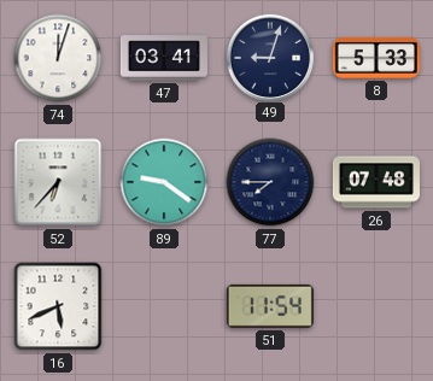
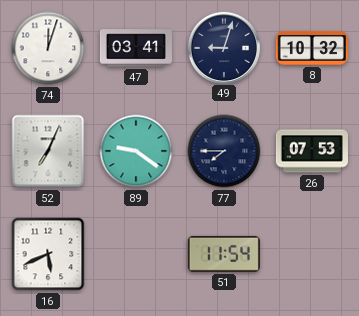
8: 5:33 -> 10:32
52: 6:37 -> 7:04
26: 07:48 -> 07:53
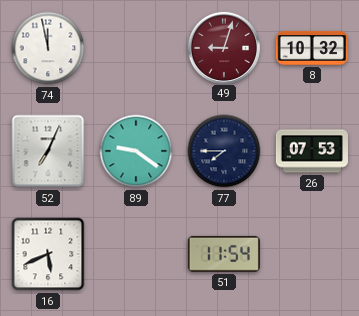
74: 12:03 -> 11:58
47: 03:41 -> none
49 dial: navy -> burgundy
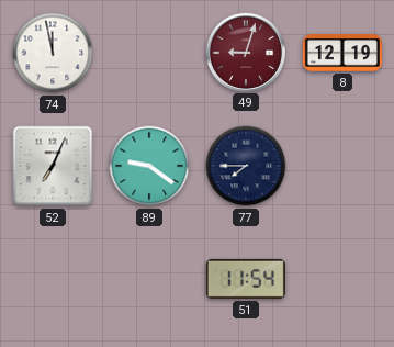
8: 10:32 -> 12:19
26: 07:53 -> none
16: 5:41 -> none
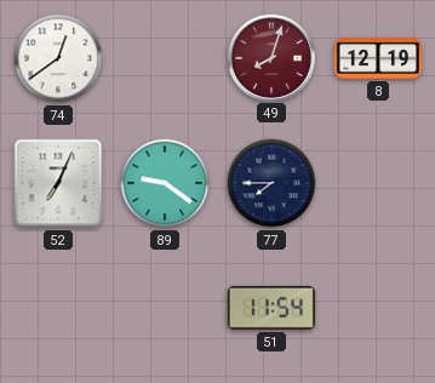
74: 11:58 -> 12:39
49: 9:03 -> 8:03
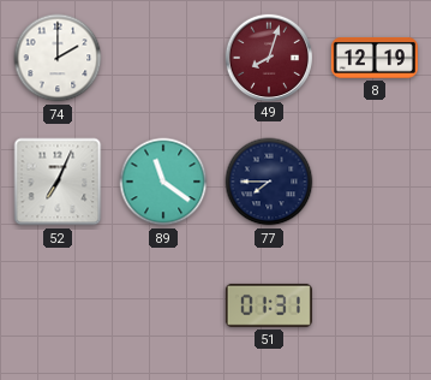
74: 12:39 -> 2:00
89: 9:21 -> 11:21
51: 11:54 -> 01:31
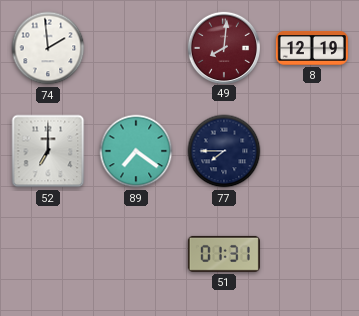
74: 2:00 -> 1:59
49: 8:03 -> 8:01
52: 7:04 -> 7:00
89: 11:21 -> 7:21
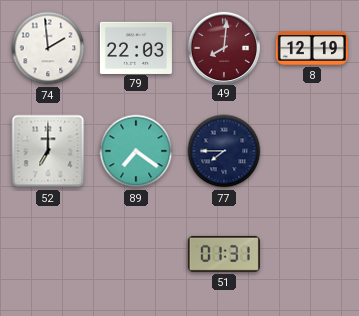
79: none -> 22:03
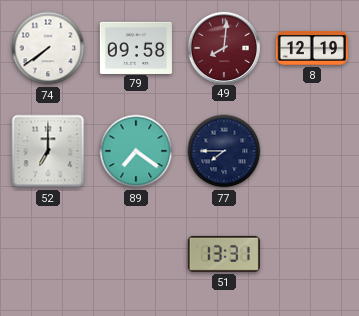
74: 1:59 -> 7:39
79: 22:03 -> 09:58
51: 01:31 -> 13:31
